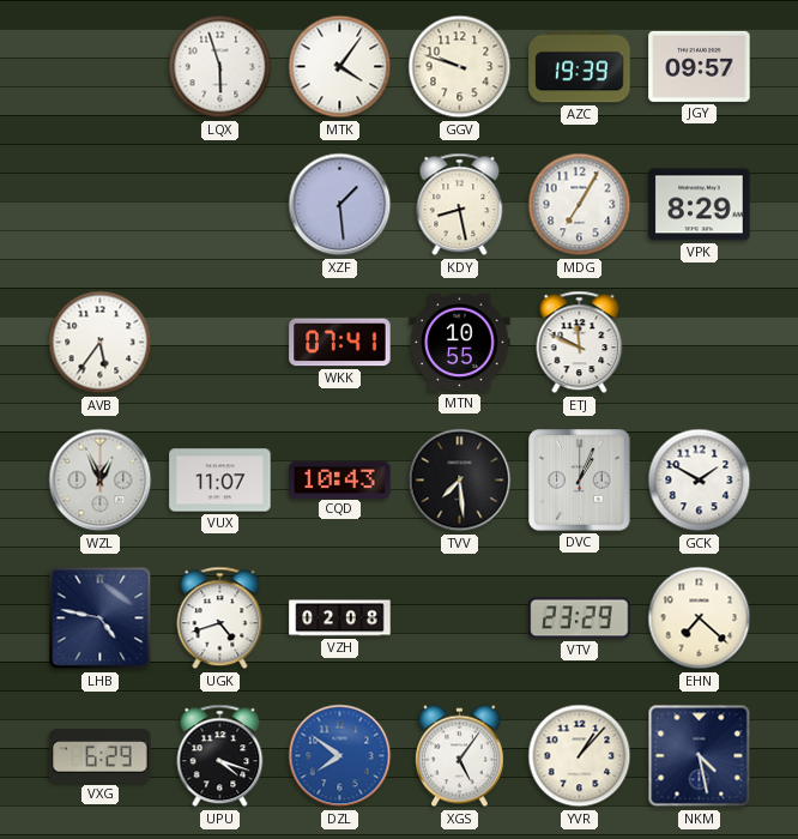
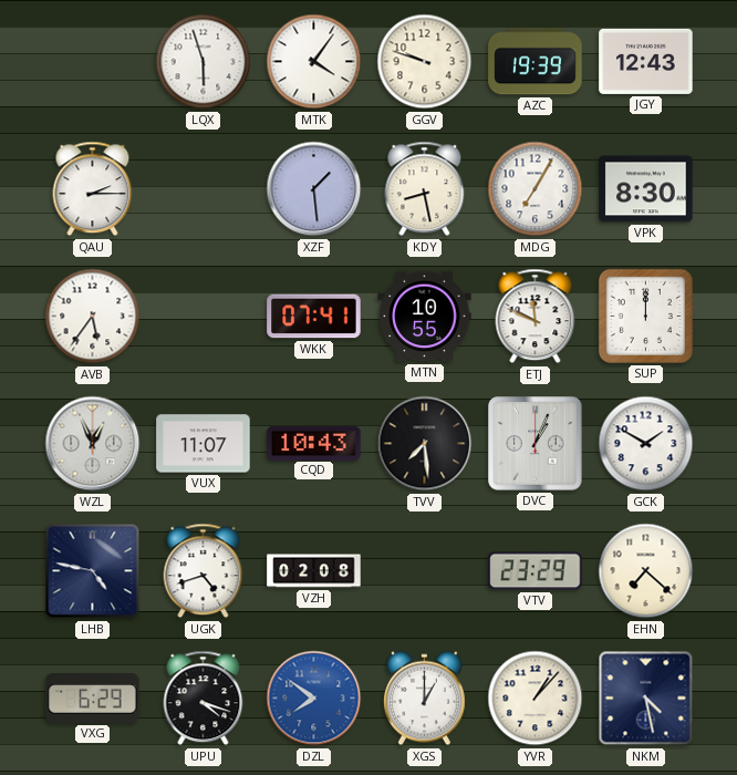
JGY: 09:57 -> 12:43
QAU: none -> 2:15
VPK: 8:29 -> 8:30
SUP: none -> 12:00
XGS: 5:06 -> 1:00
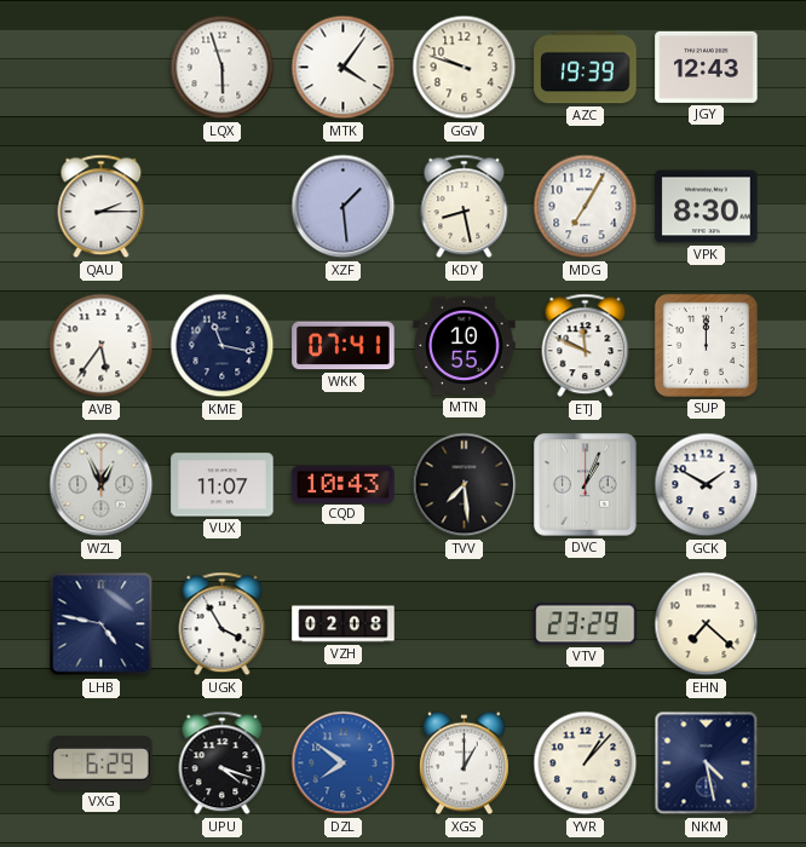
KME: none -> 11:17
UGK: 4:42 -> 3:55
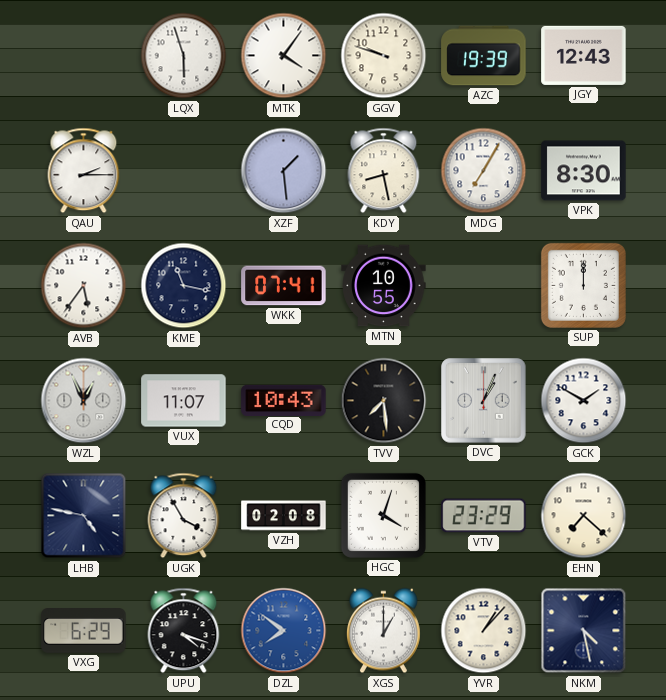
ETJ: 11:49 -> none
HGC: none -> 4:03
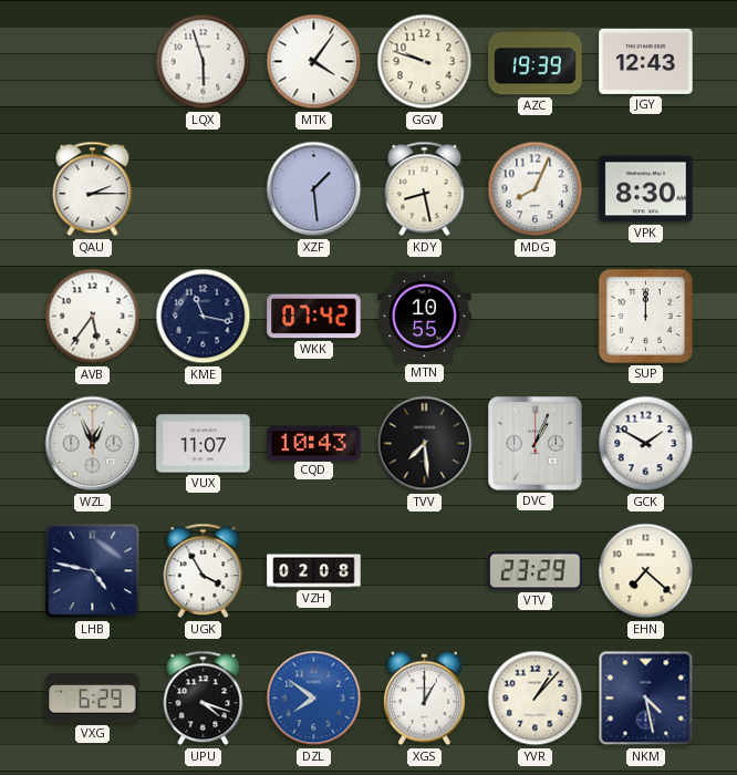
MDG: 7:05 -> 8:04
WKK: 07:41 -> 07:42
HGC: 4:03 -> none
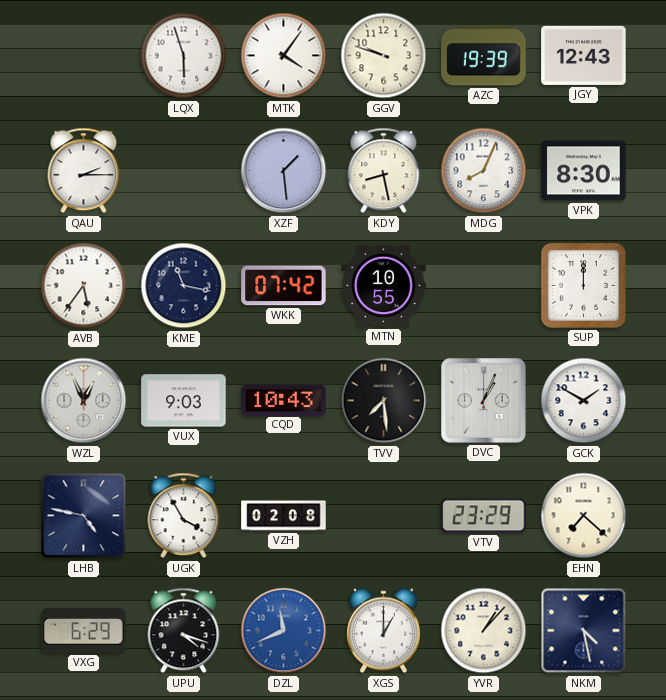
VUX: 11:07 -> 9:03
DZL: 7:51 -> 11:41
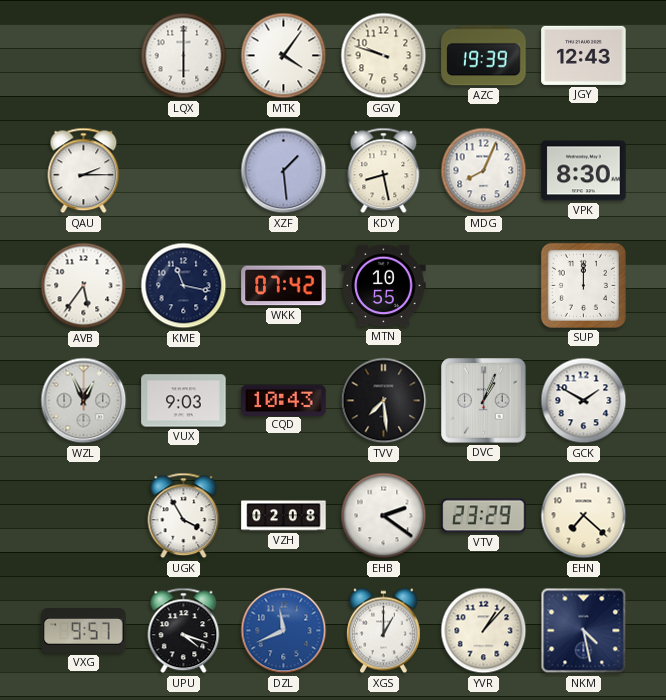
LQX: 5:57 -> 6:00
LHB: 4:47 -> none
EHB: none -> 2:21
VXG: 6:29 -> 9:57
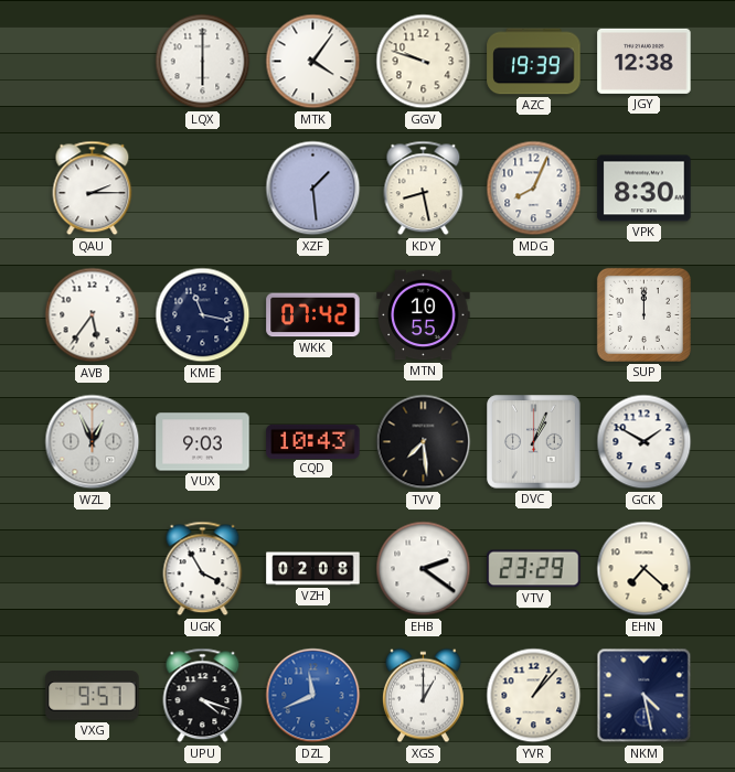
JGY: 12:43 -> 12:38
